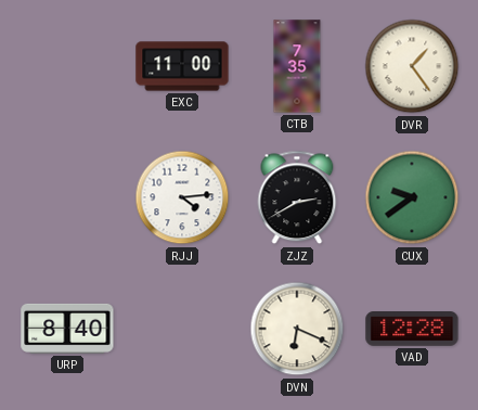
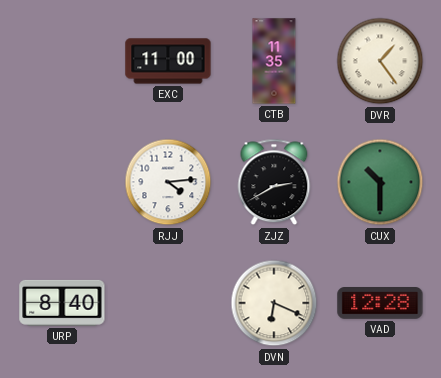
CTB: 7:35 -> 11:35
CUX: 9:39 -> 10:30
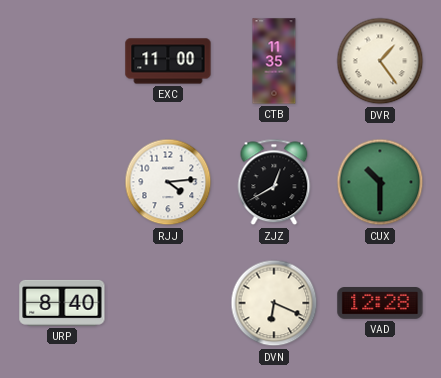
ZJZ: 2:40 -> 12:40
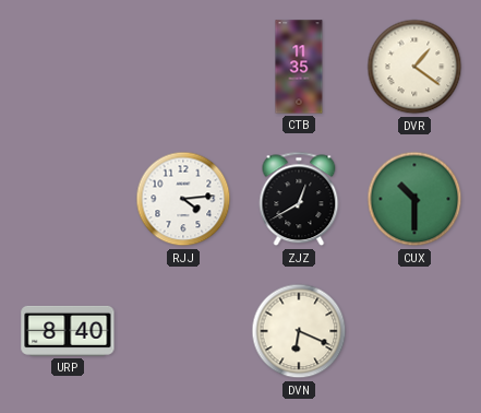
EXC: 11:00 -> none
DVR: 1:24 -> 1:21
VAD: 12:28 -> none
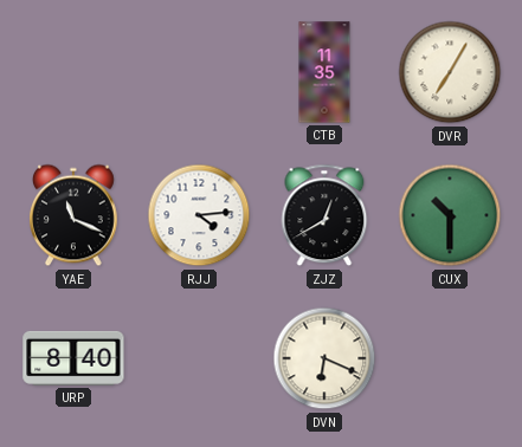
DVR: 1:21 -> 7:05
YAE: none -> 11:19
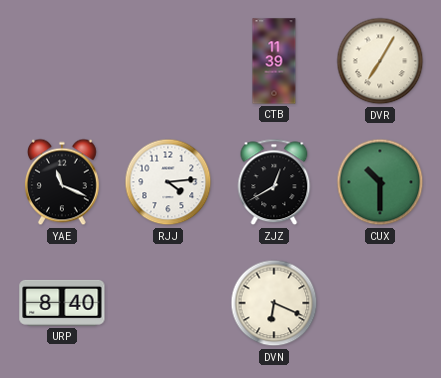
CTB: 11:35 -> 11:39
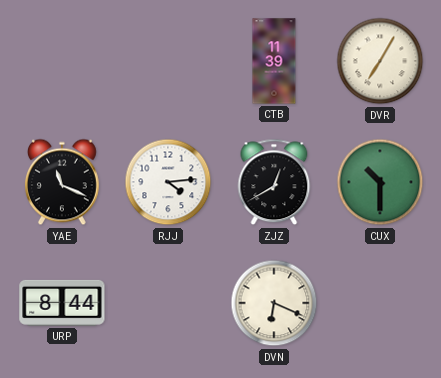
URP: 8:40 -> 8:44
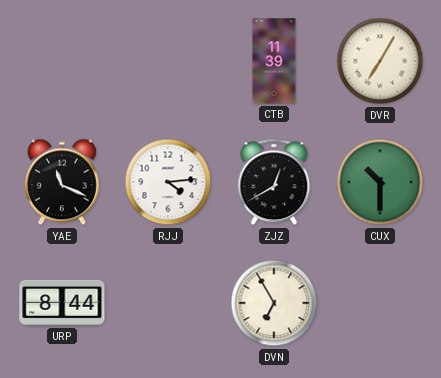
DVN: 6:19 -> 6:55
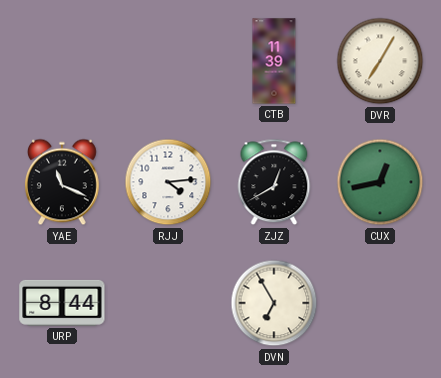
CUX: 10:30 -> 12:43
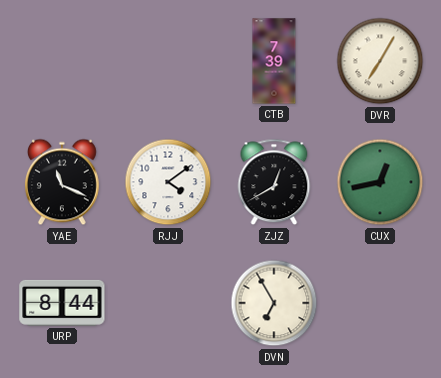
CTB: 11:39 -> 7:39
RJJ: 4:14 -> 4:09
